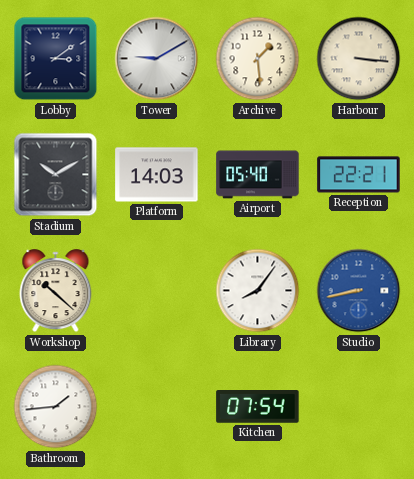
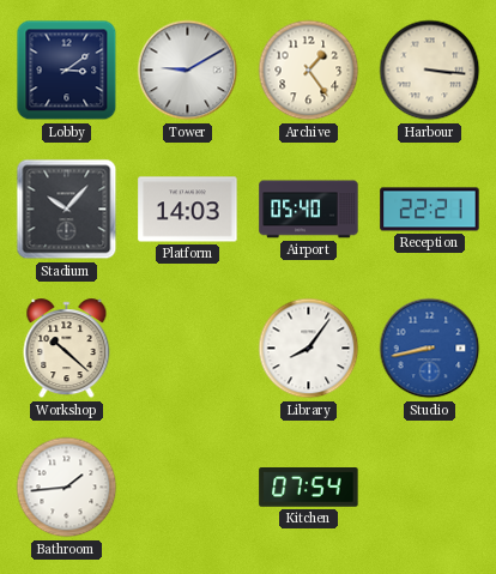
Archive: 1:29 -> 1:24
Stadium: 10:10 -> 10:07
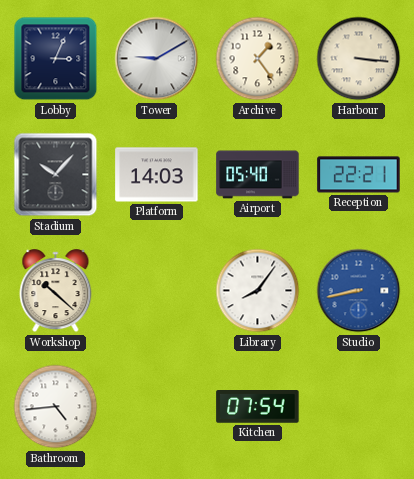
Lobby: 3:09 -> 3:04
Bathroom: 1:44 -> 4:44
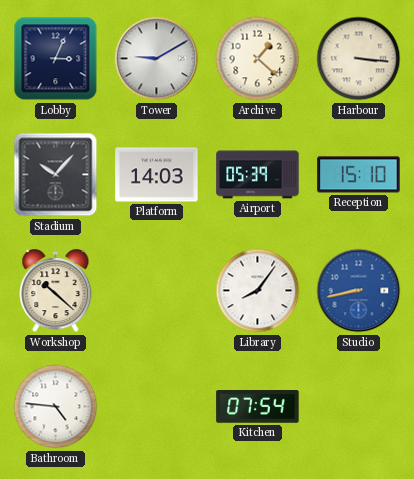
Archive: 1:24 -> 1:22
Airport: 05:40 -> 05:39
Reception: 22:21 -> 15:10
Bathroom: 4:44 -> 4:46
